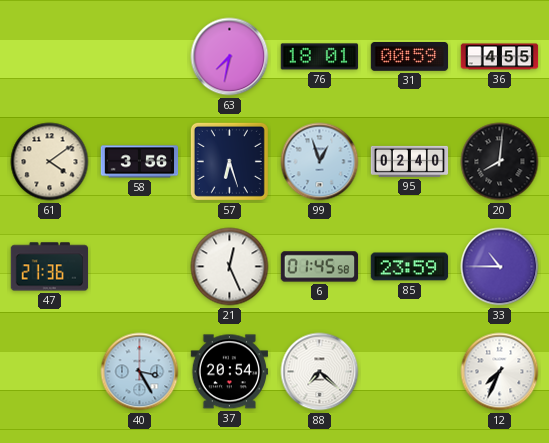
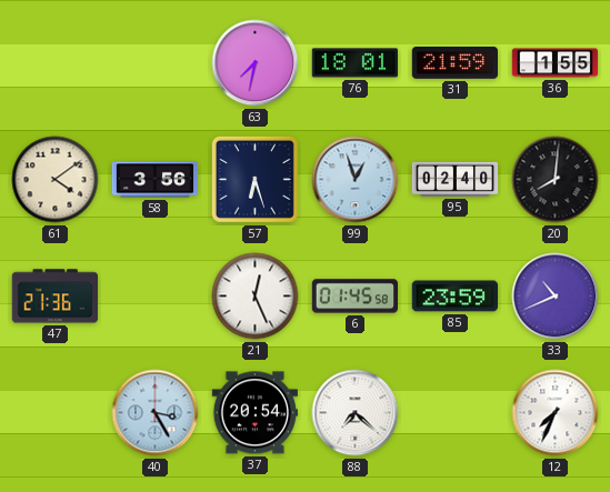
31: 00:59 -> 21:59
36: 4:55 -> 1:55
33: 10:45 -> 10:41
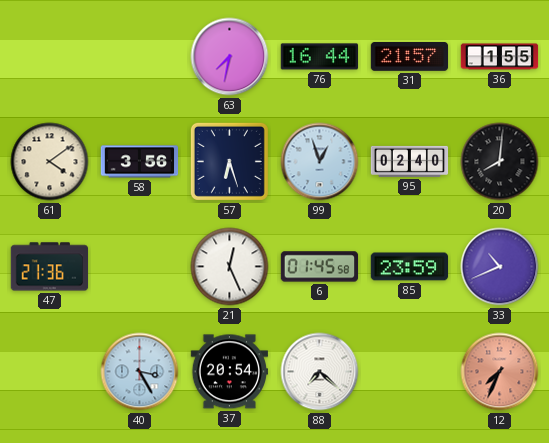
76: 18:01 -> 16:44
31: 21:59 -> 21:57
12 dial: white -> salmon
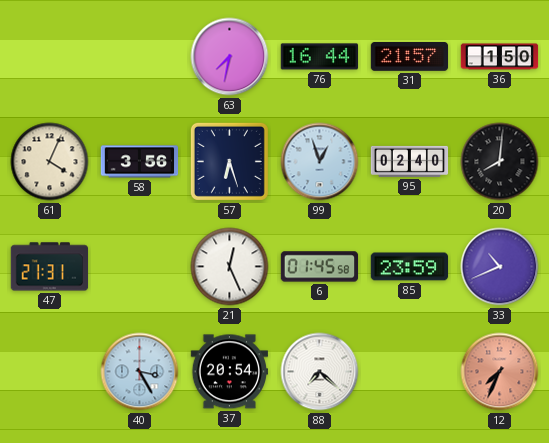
36: 1:55 -> 1:50
61: 4:09 -> 4:04
47: 21:36 -> 21:31
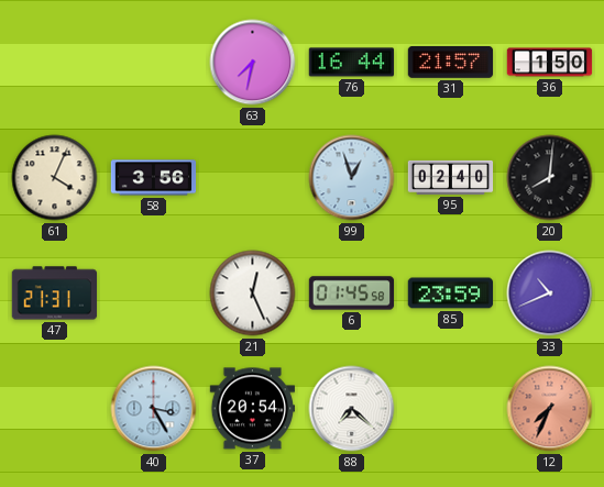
57: 6:27 -> none
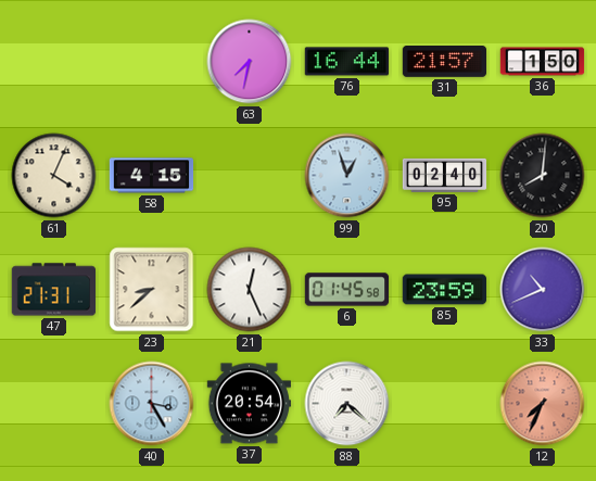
58: 3:56 -> 4:15
23: none -> 8:38
